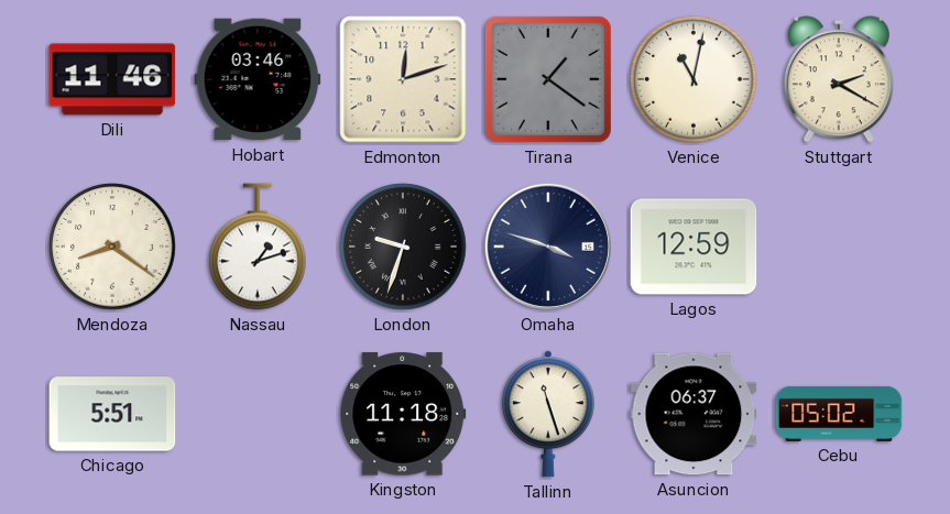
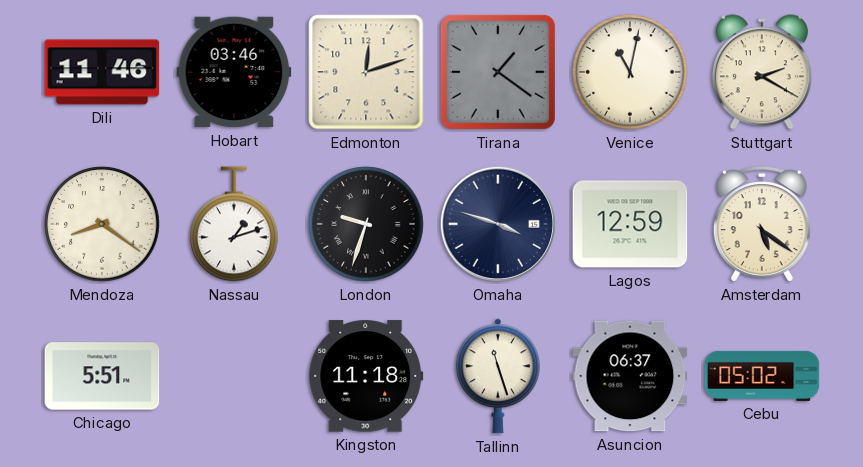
Amsterdam: none -> 5:21
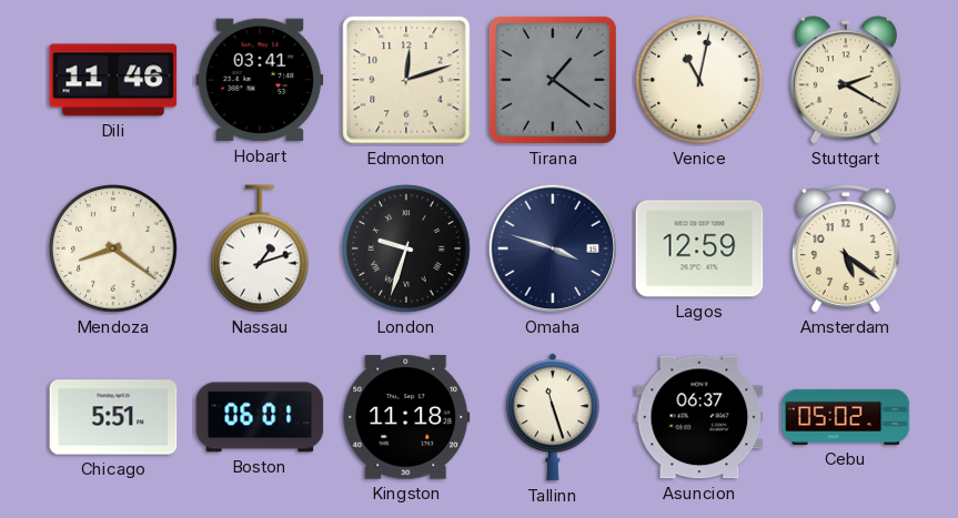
Hobart: 03:46 -> 03:41
Boston: none -> 06:01
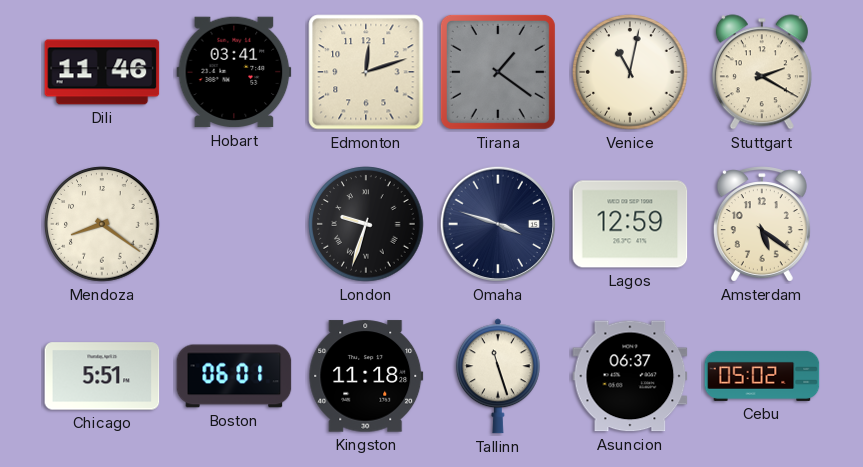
Nassau: 1:12 -> none
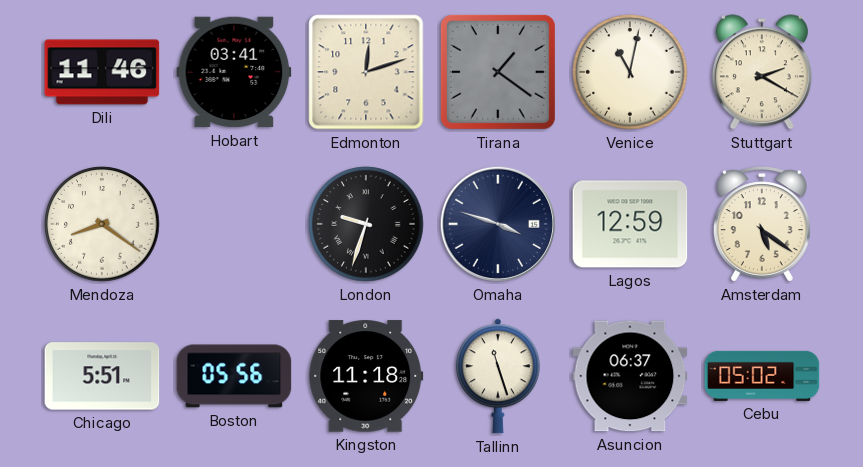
Boston: 06:01 -> 05:56
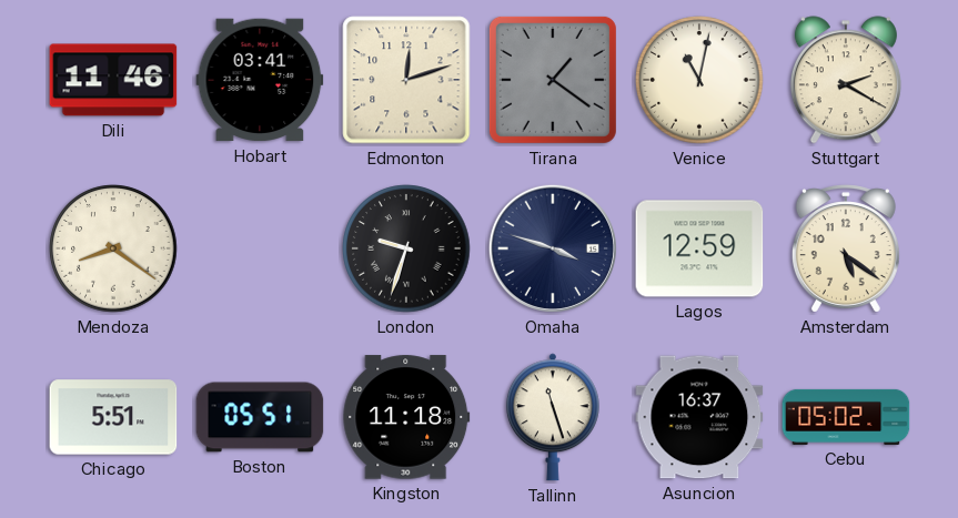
Boston: 05:56 -> 05:51
Asuncion: 06:37 -> 16:37
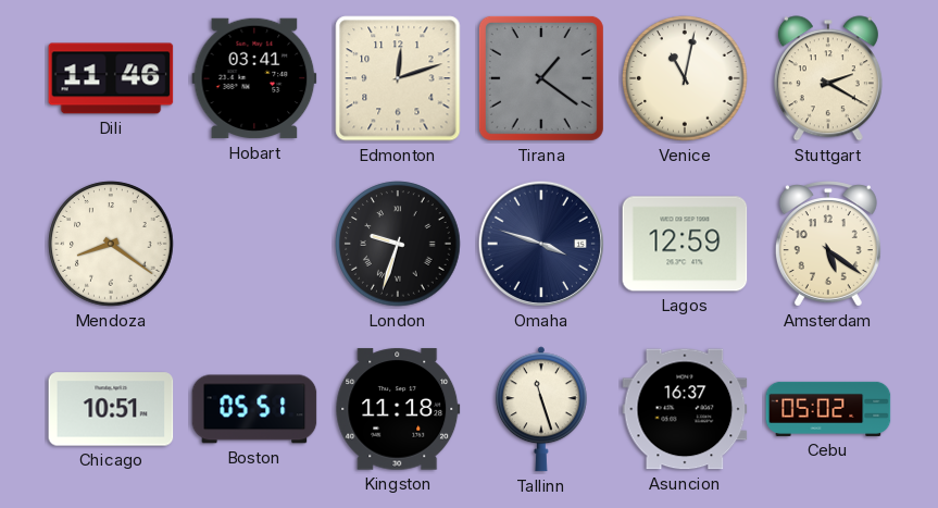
Chicago: 5:51 -> 10:51
